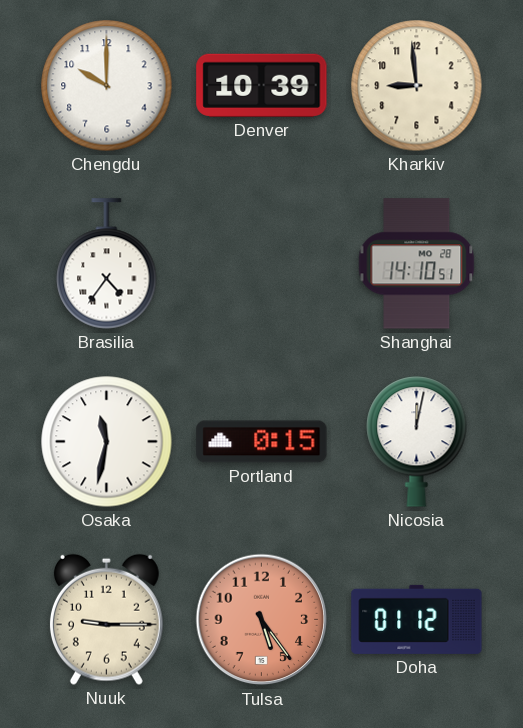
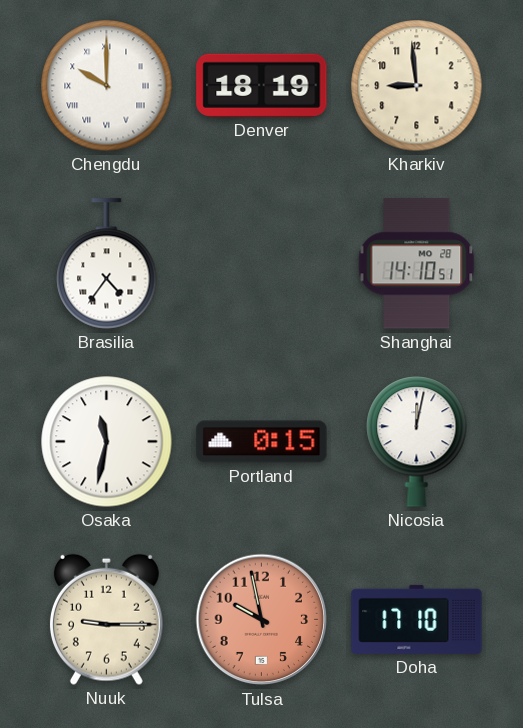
Chengdu numerals: Arabic -> Roman
Denver: 10:39 -> 18:19
Tulsa: 5:24 -> 9:58
Doha: 01:12 -> 17:10
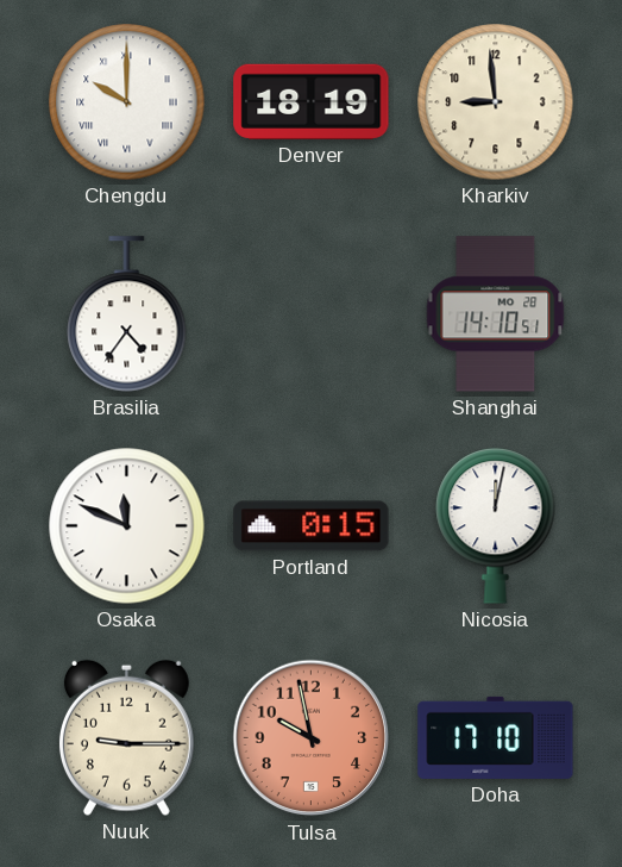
Osaka: 11:32 -> 11:49
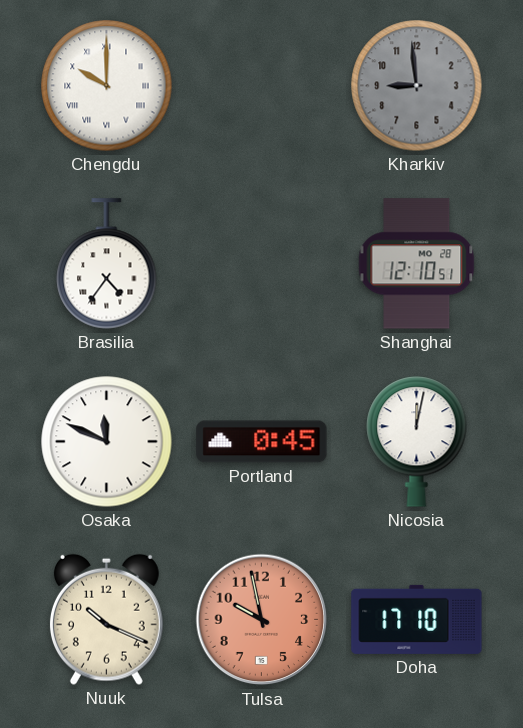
Denver: 18:19 -> none
Kharkiv dial: cream -> grey
Shanghai: 14:10 -> 12:10
Portland: 0:15 -> 0:45
Nuuk: 9:15 -> 10:19
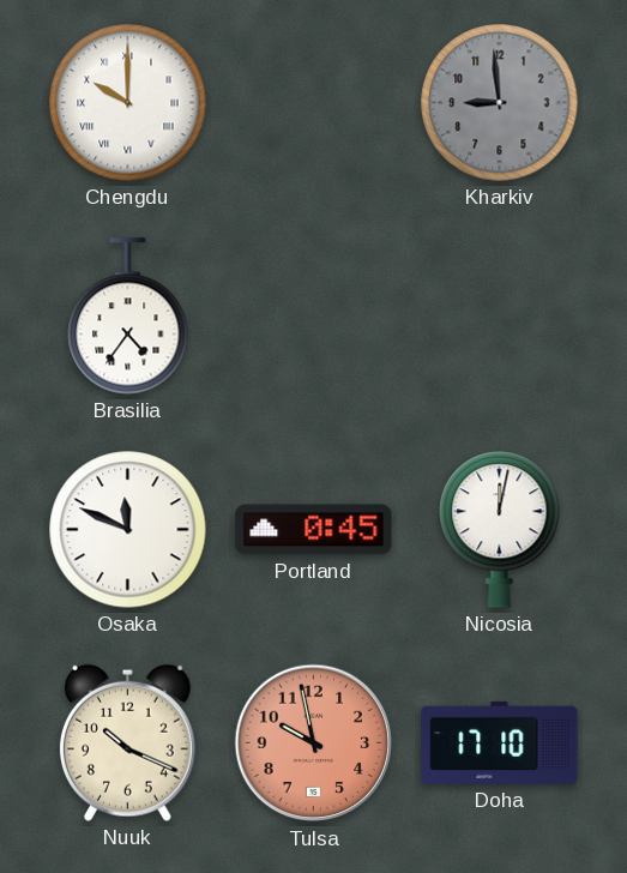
Shanghai: 12:10 -> none
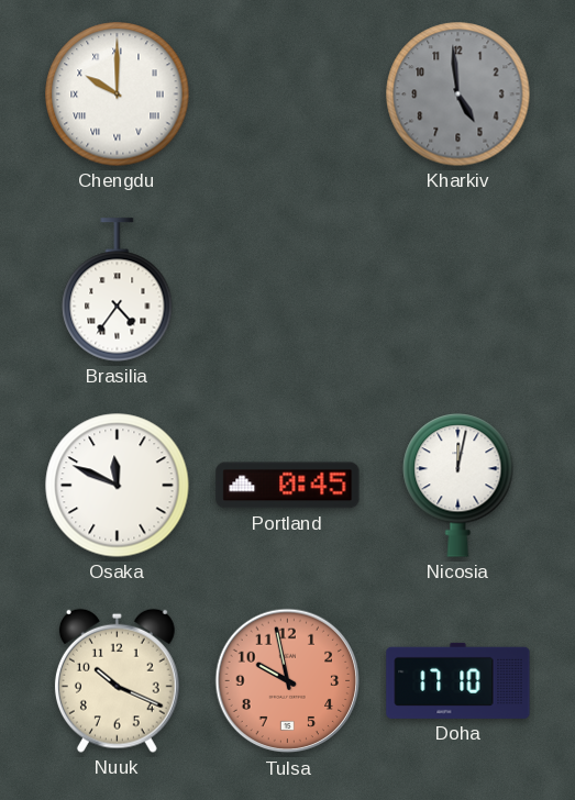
Kharkiv: 8:59 -> 4:59
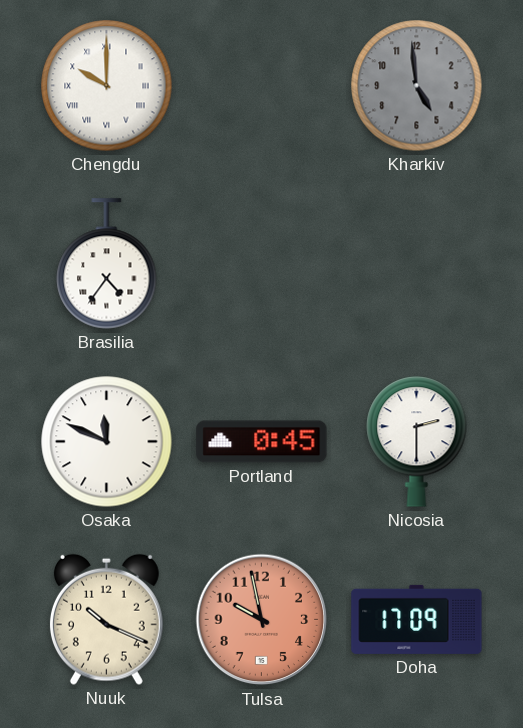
Nicosia: 12:02 -> 2:30
Doha: 17:10 -> 17:09
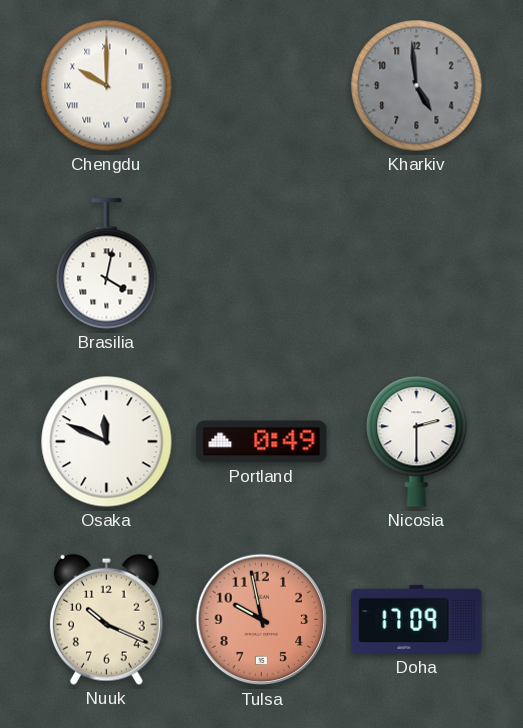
Brasilia: 4:36 -> 4:02
Portland: 0:45 -> 0:49
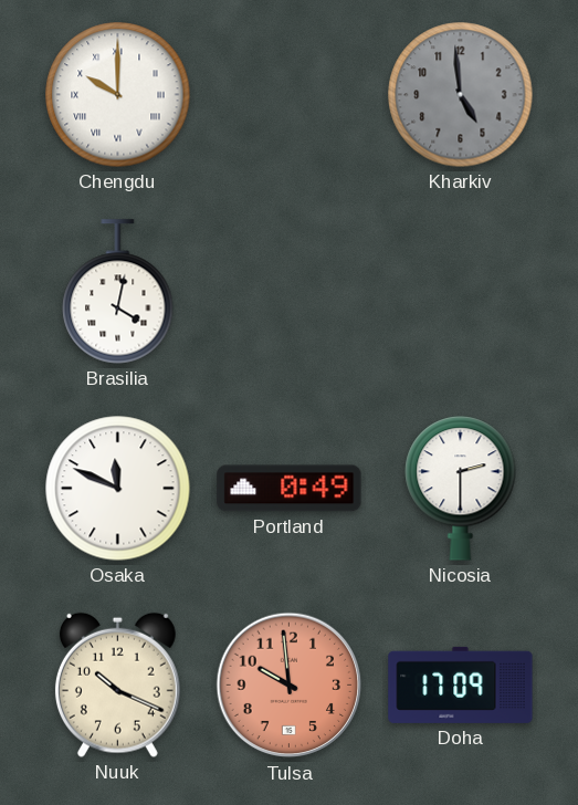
Tulsa: 9:58 -> 9:59
